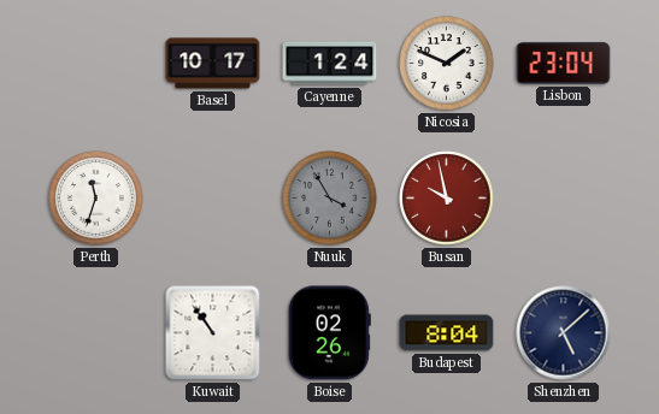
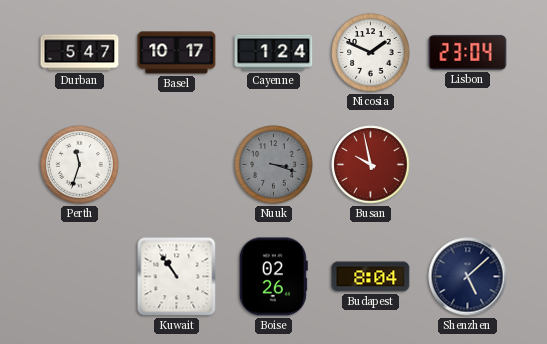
Durban: none -> 5:47
Nuuk: 3:55 -> 3:18
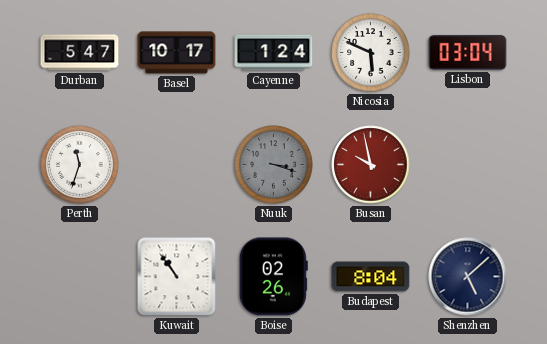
Nicosia: 1:49 -> 5:49
Lisbon: 23:04 -> 03:04
